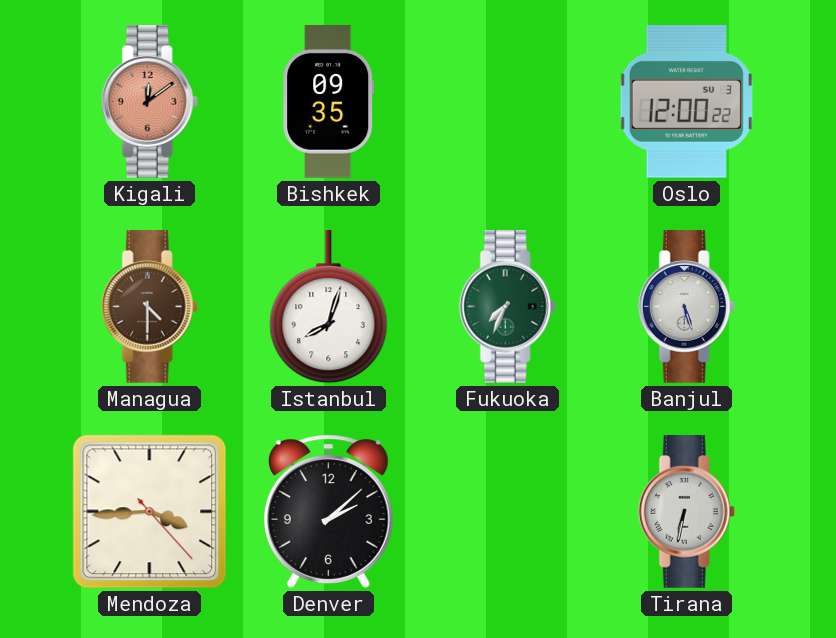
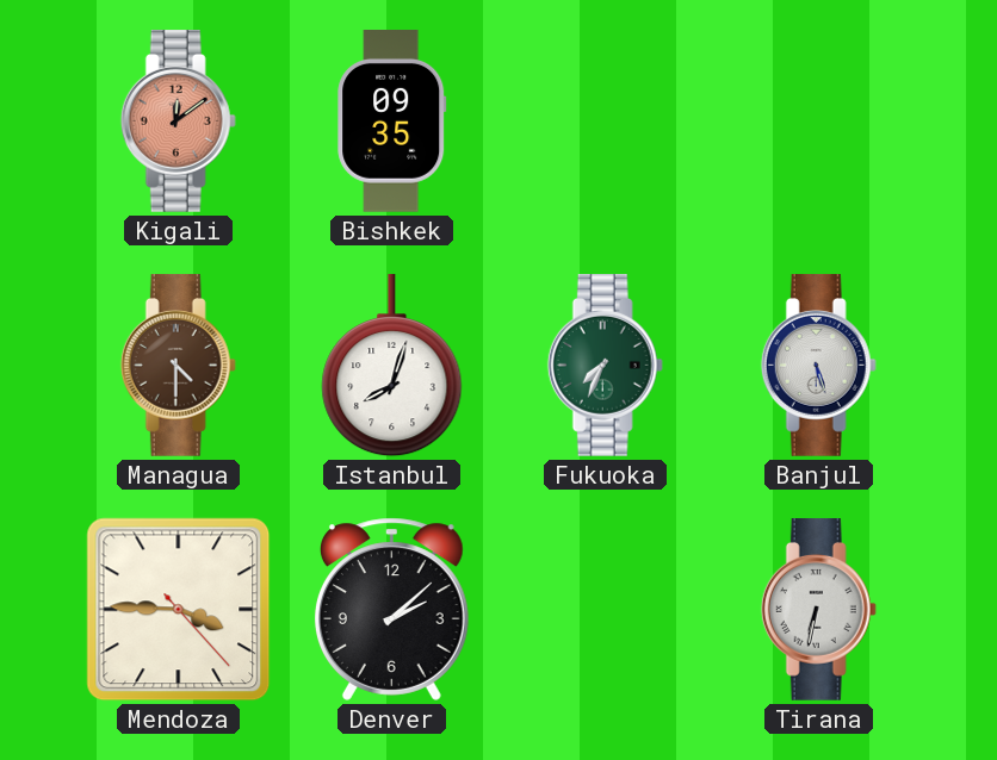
Oslo: 12:00 -> none
Mendoza: 3:44 -> 3:45
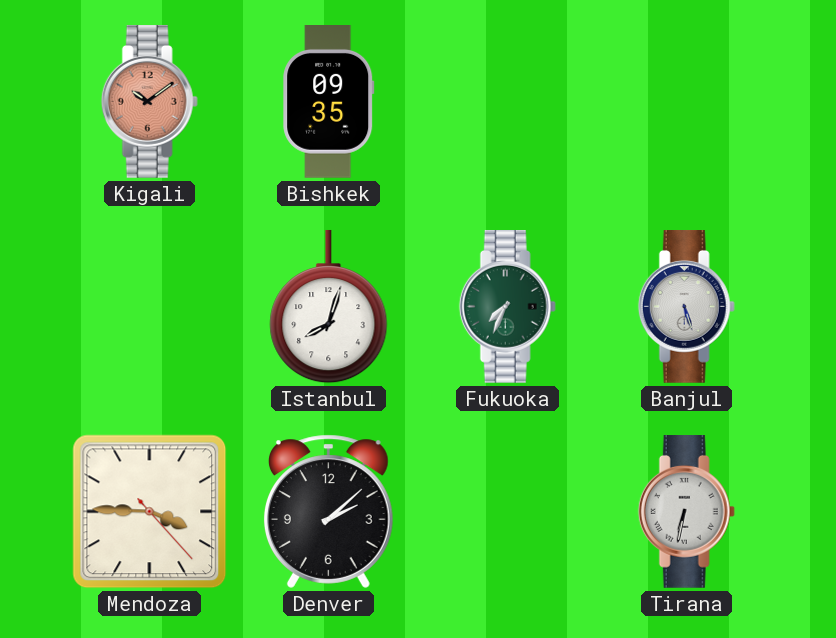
Kigali: 12:09 -> 10:09
Managua: 4:30 -> none
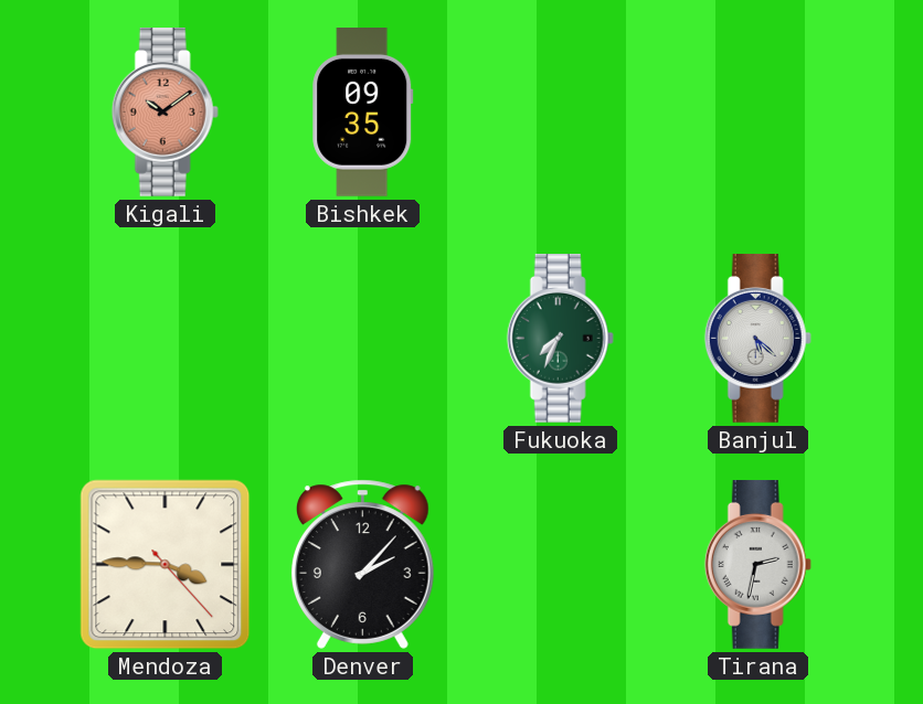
Istanbul: 8:03 -> none
Banjul: 5:27 -> 5:22
Denver: 2:08 -> 2:07
Tirana: 6:32 -> 2:32
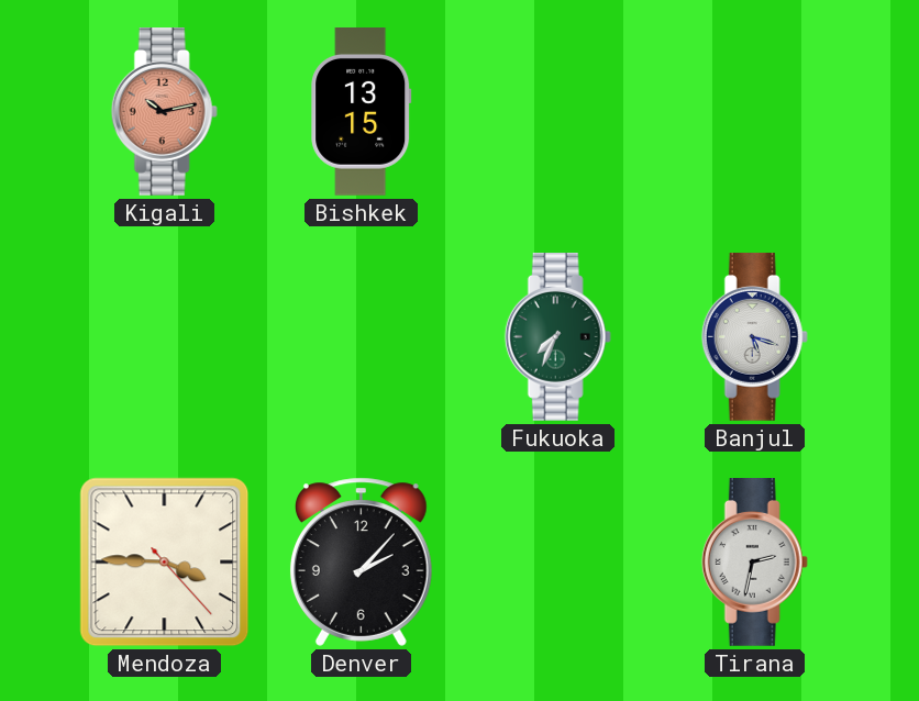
Kigali: 10:09 -> 10:13
Bishkek: 09:35 -> 13:15
Banjul: 5:22 -> 5:18
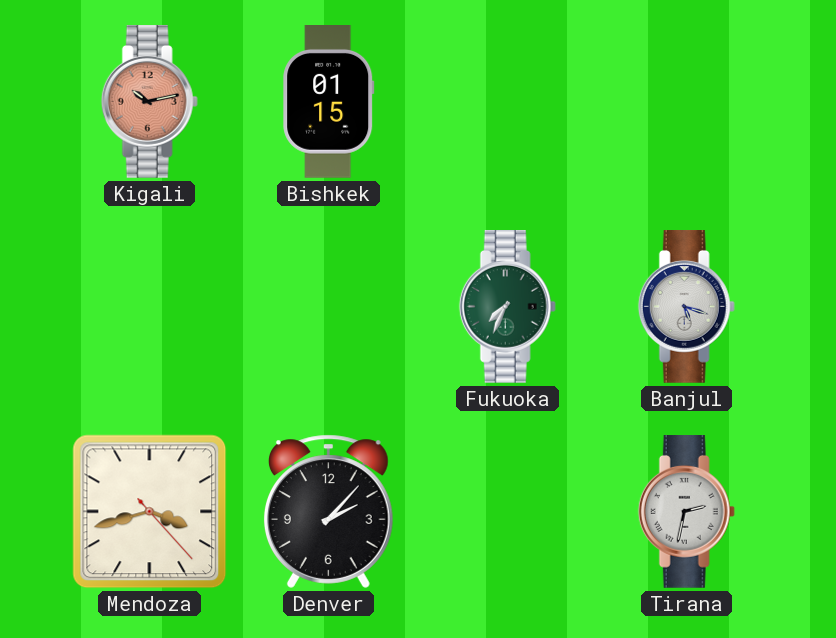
Bishkek: 13:15 -> 01:15
Mendoza: 3:45 -> 3:42
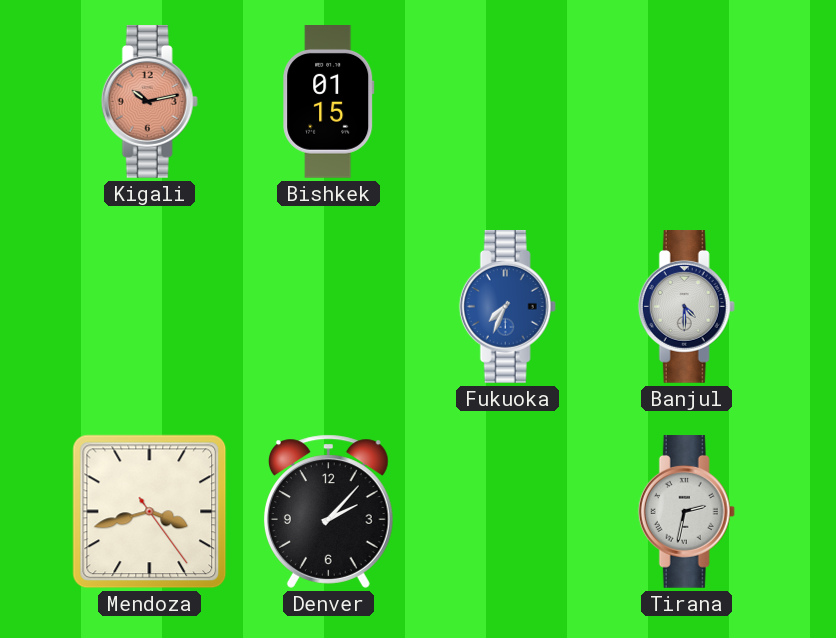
Fukuoka dial: green -> blue
Banjul: 5:18 -> 4:30
Mendoza: 3:42:23 -> 3:42:24
